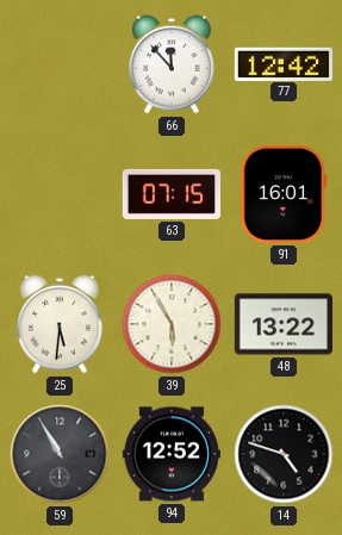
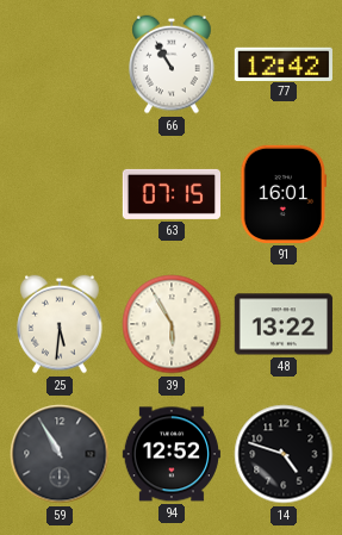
66: 11:53 -> 10:55
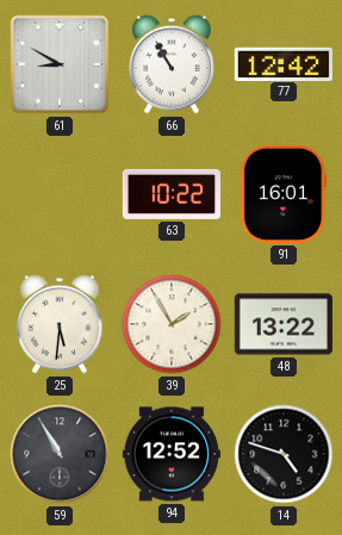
61: none -> 8:50
63: 07:15 -> 10:22
39: 5:55 -> 1:55
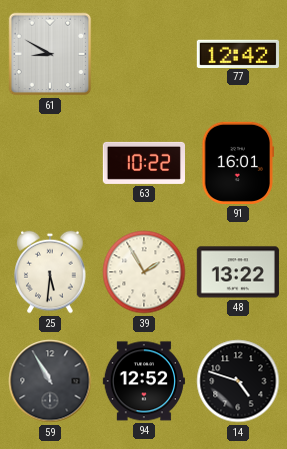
66: 10:55 -> none
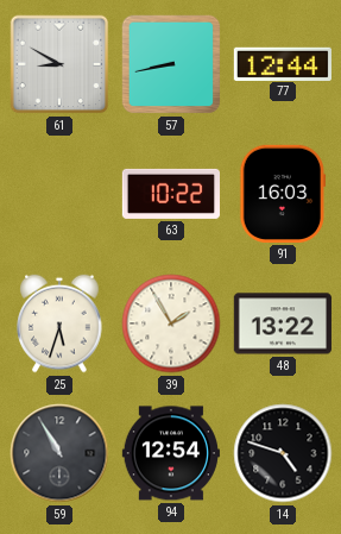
57: none -> 8:43
77: 12:42 -> 12:44
91: 16:01 -> 16:03
25: 5:31 -> 5:33
94: 12:52 -> 12:54
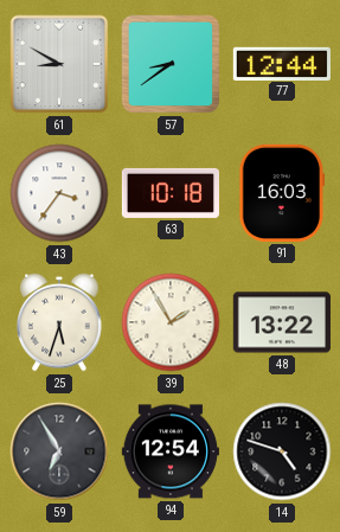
57: 8:43 -> 8:39
43: none -> 3:36
63: 10:22 -> 10:18
59: 10:55 -> 6:55
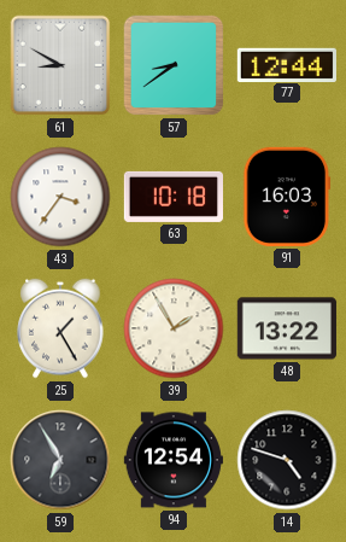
25: 5:33 -> 1:25
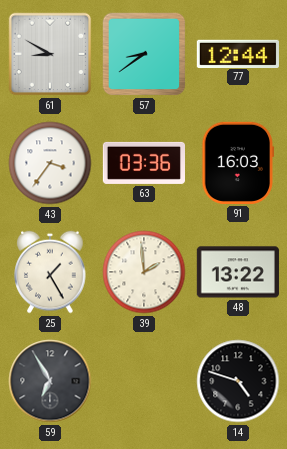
63: 10:18 -> 03:36
39: 1:55 -> 1:59
94: 12:54 -> none
